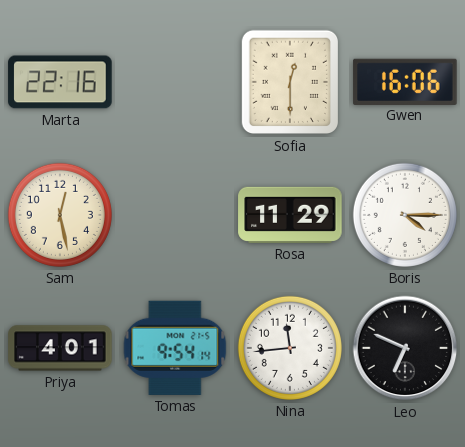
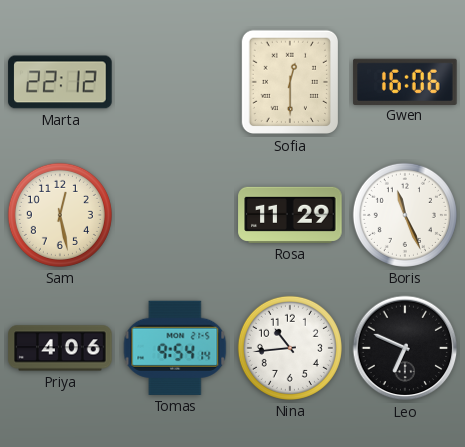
Marta: 22:16 -> 22:12
Boris: 4:15 -> 11:26
Priya: 4:01 -> 4:06
Nina: 11:44 -> 10:44
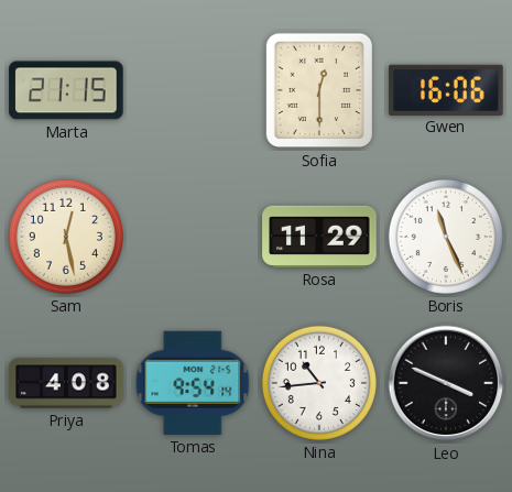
Marta: 22:12 -> 21:15
Priya: 4:06 -> 4:08
Leo: 6:49 -> 3:49
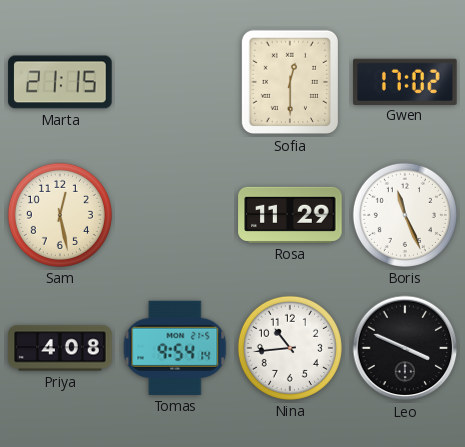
Gwen: 16:06 -> 17:02
